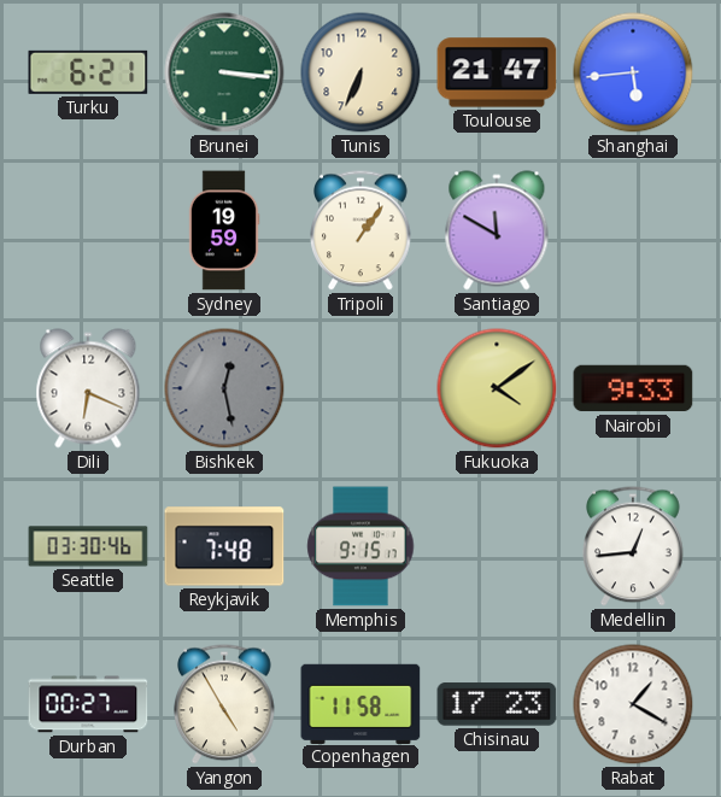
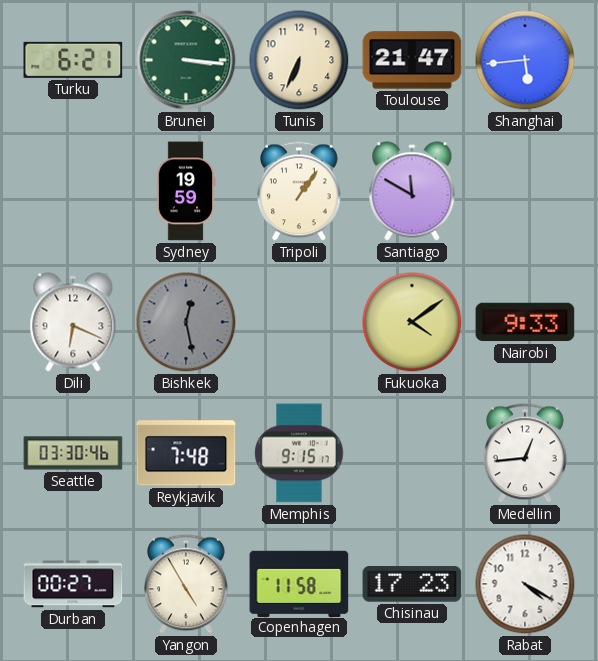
Rabat: 1:20 -> 4:20
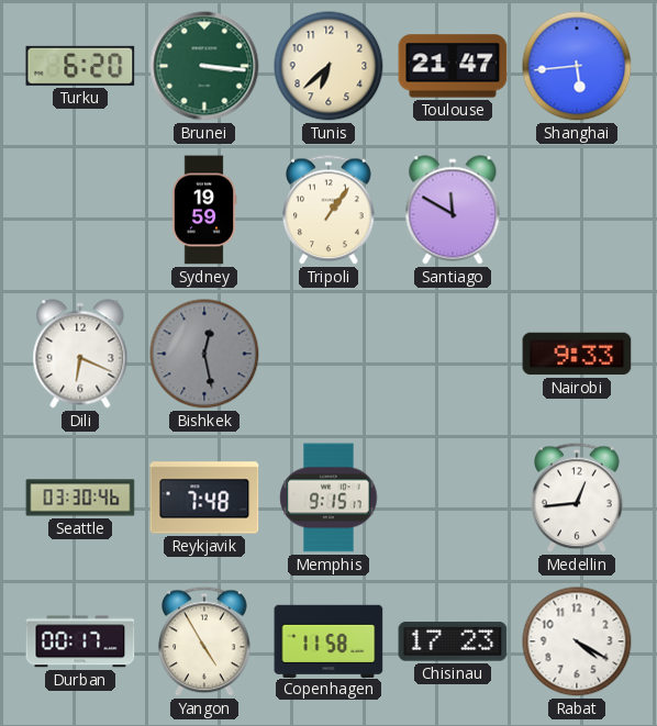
Turku: 6:21 -> 6:20
Tunis: 6:34 -> 6:38
Fukuoka: 4:09 -> none
Durban: 00:27 -> 00:17
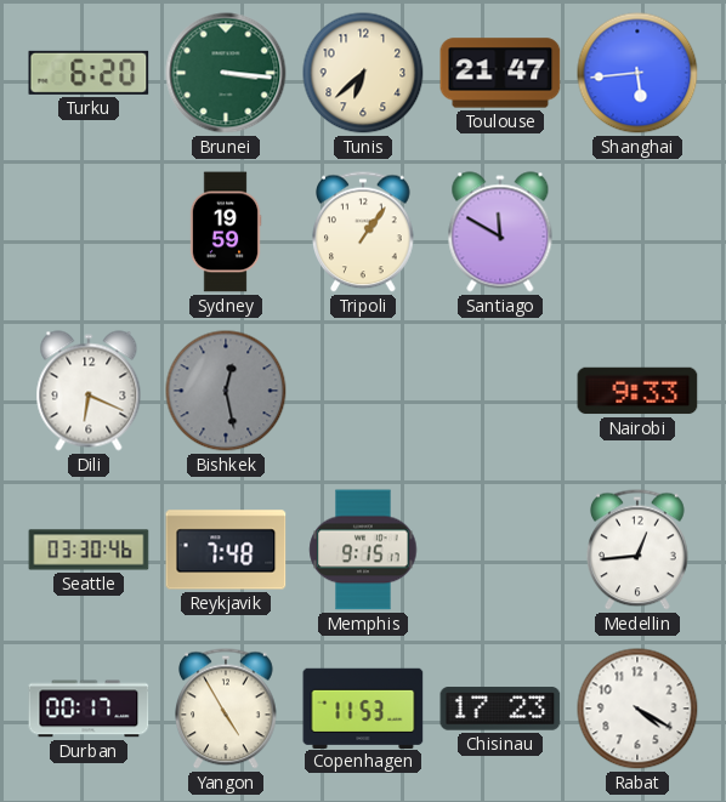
Copenhagen: 11:58 -> 11:53
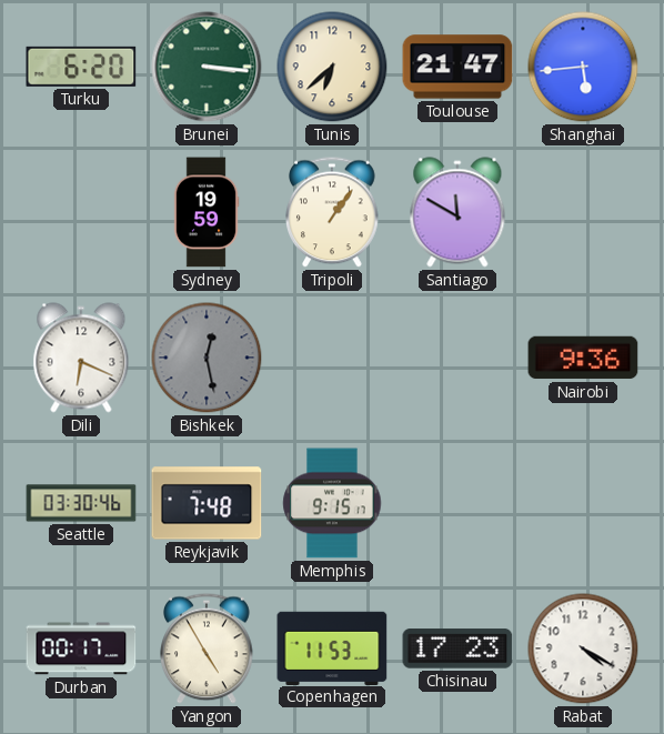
Nairobi: 9:33 -> 9:36
Medellin: 12:44 -> none
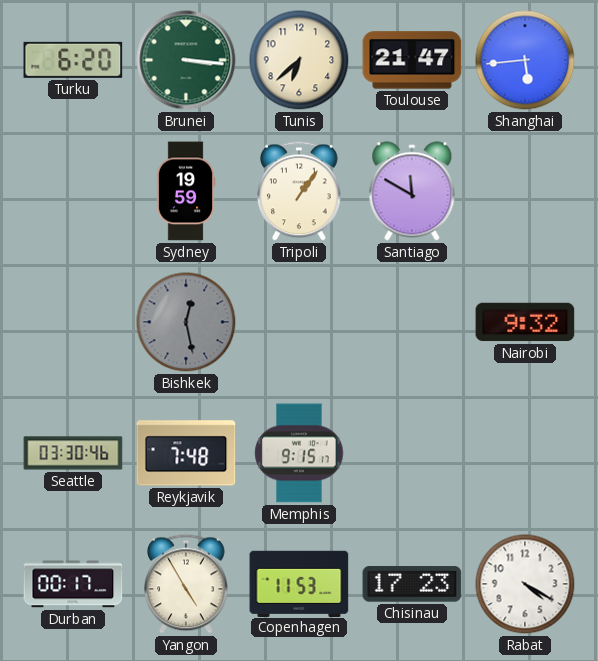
Dili: 6:19 -> none
Nairobi: 9:36 -> 9:32
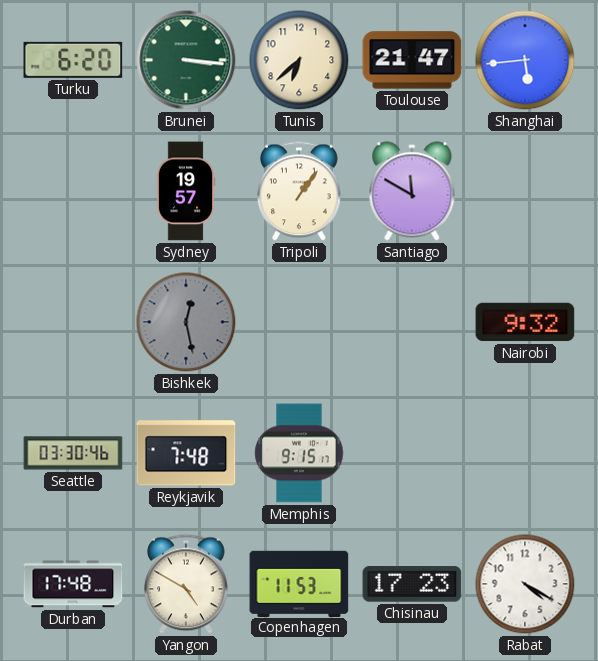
Sydney: 19:59 -> 19:57
Durban: 00:17 -> 17:48
Yangon: 4:55 -> 4:50
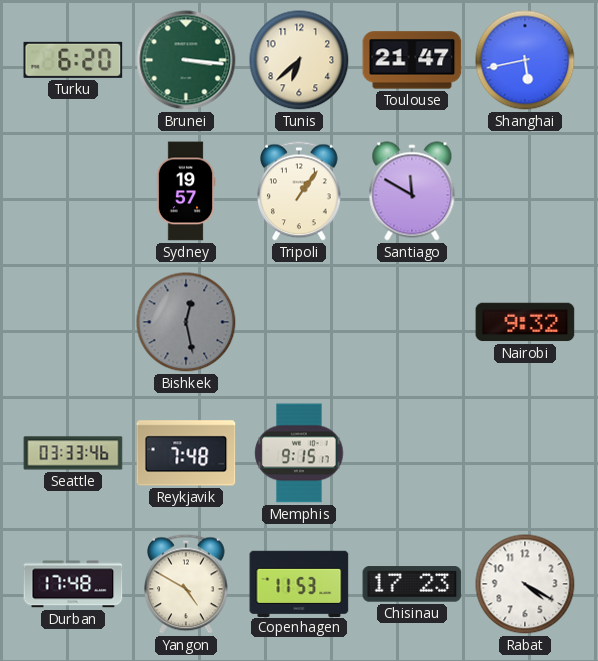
Shanghai: 5:44 -> 5:43
Seattle: 03:30 -> 03:33
